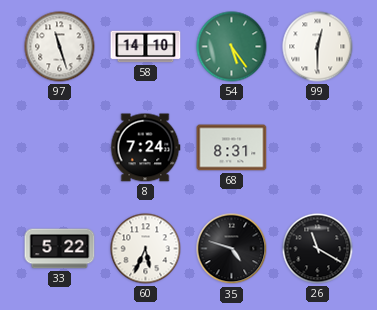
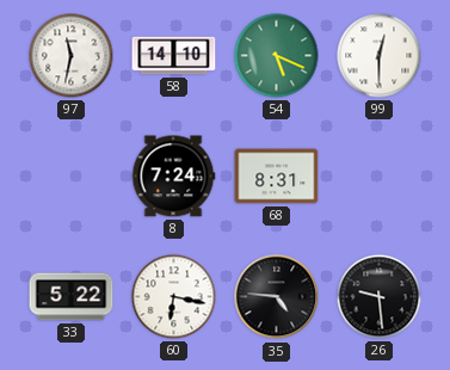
97: 11:27 -> 11:32
54: 5:24 -> 5:19
60: 5:34 -> 6:17
35: 4:48 -> 4:46
26: 11:20 -> 9:29
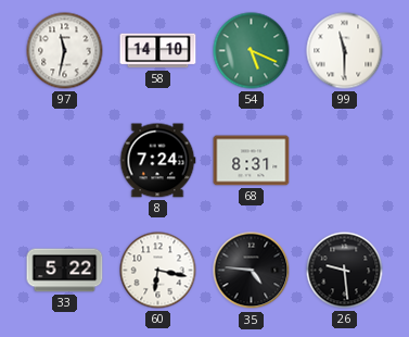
99: 12:30 -> 11:30
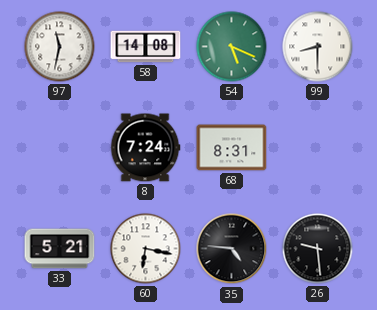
58: 14:10 -> 14:08
99: 11:30 -> 8:30
33: 5:22 -> 5:21
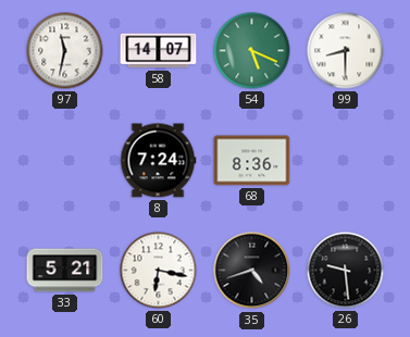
58: 14:08 -> 14:07
68: 8:31 -> 8:36
35: 4:46 -> 4:42
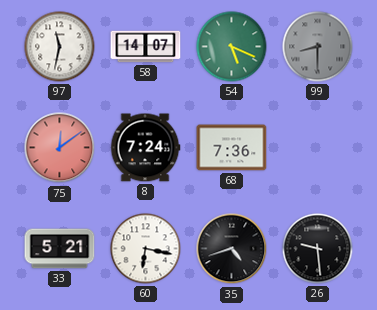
99 dial: white -> grey
75: none -> 12:09
68: 8:36 -> 7:36
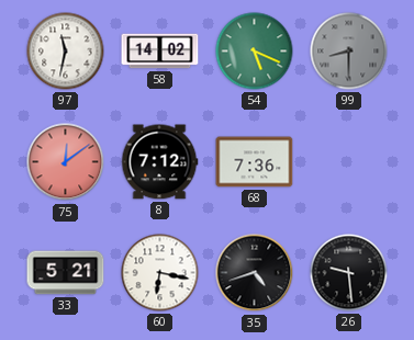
58: 14:07 -> 14:02
8: 7:24 -> 7:12
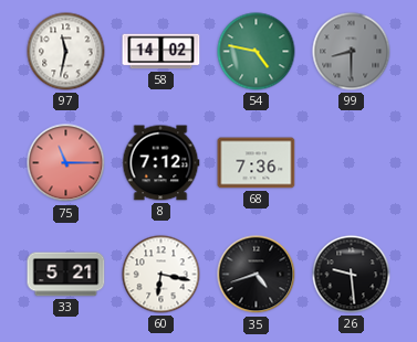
54: 5:19 -> 4:47
75: 12:09 -> 11:15
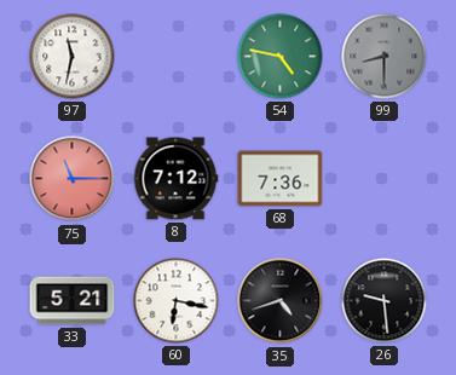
58: 14:02 -> none
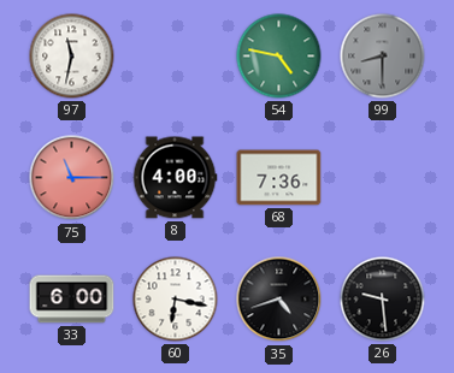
8: 7:12 -> 4:00
33: 5:21 -> 6:00
